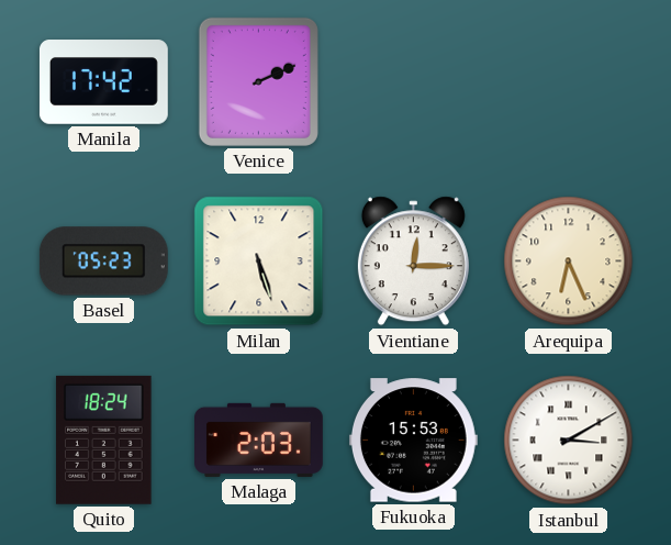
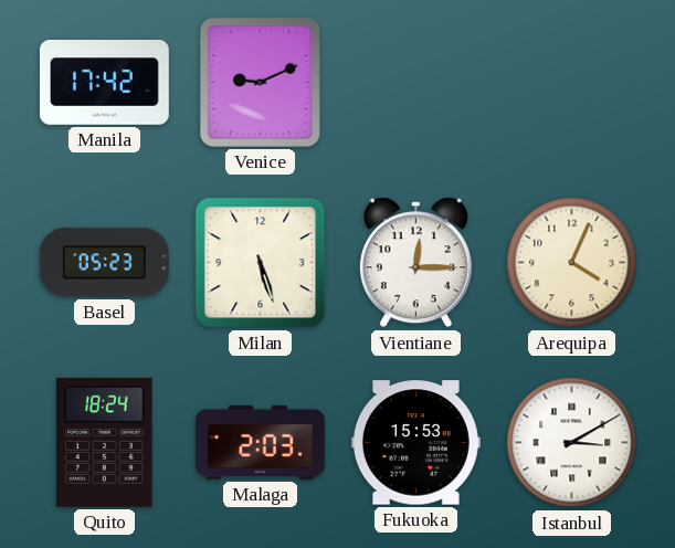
Venice: 2:11 -> 9:11
Arequipa: 6:26 -> 4:04
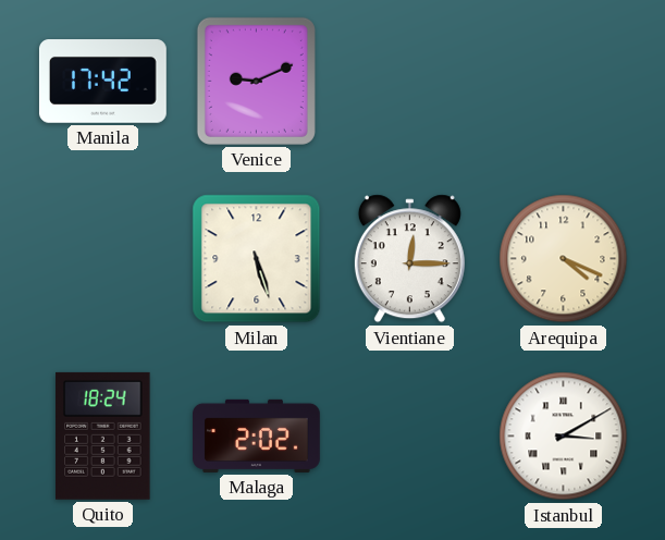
Basel: 05:23 -> none
Arequipa: 4:04 -> 4:19
Malaga: 2:03 -> 2:02
Fukuoka: 15:53 -> none
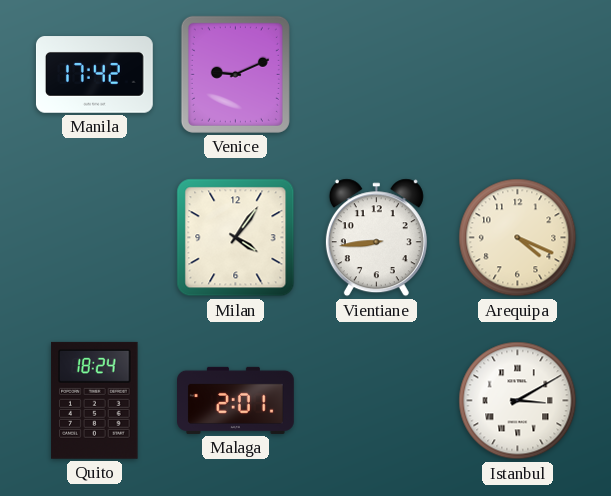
Milan: 5:27 -> 4:06
Vientiane: 12:15 -> 8:44
Malaga: 2:02 -> 2:01
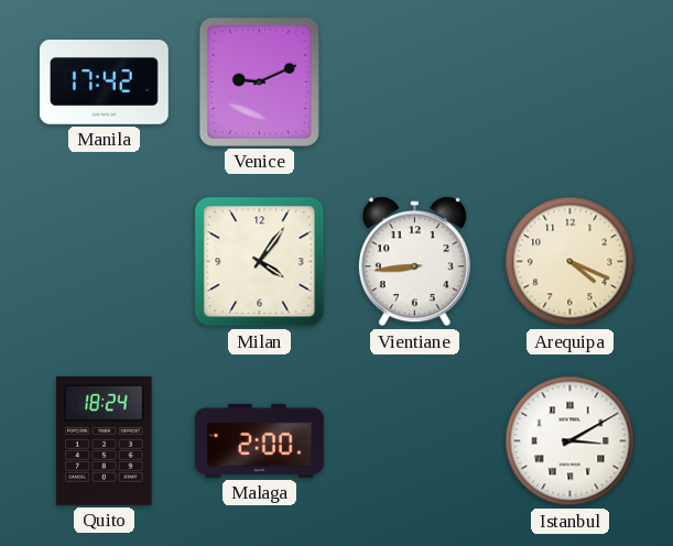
Malaga: 2:01 -> 2:00
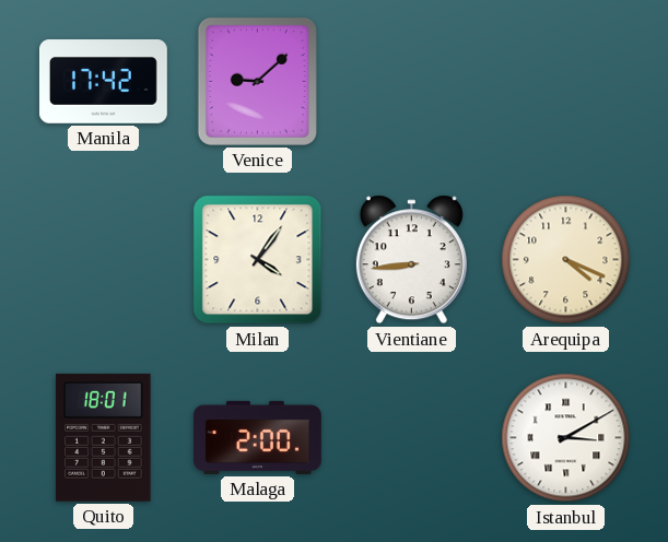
Venice: 9:11 -> 9:08
Quito: 18:24 -> 18:01
